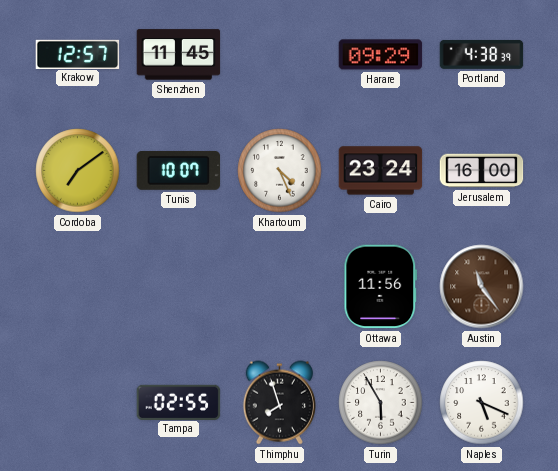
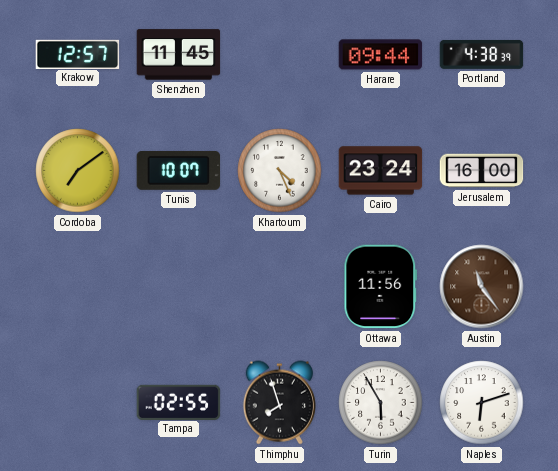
Harare: 09:29 -> 09:44
Naples: 5:19 -> 6:12
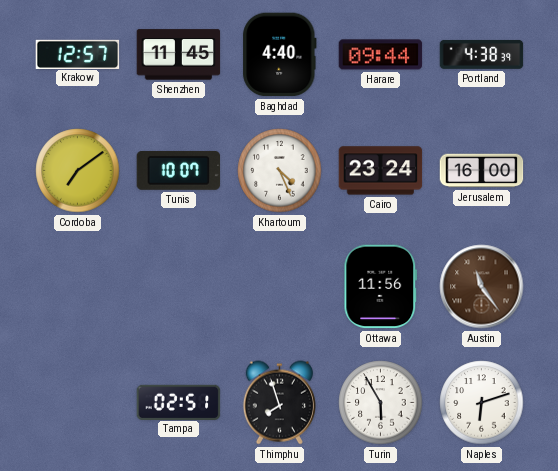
Baghdad: none -> 4:40
Tampa: 02:55 -> 02:51
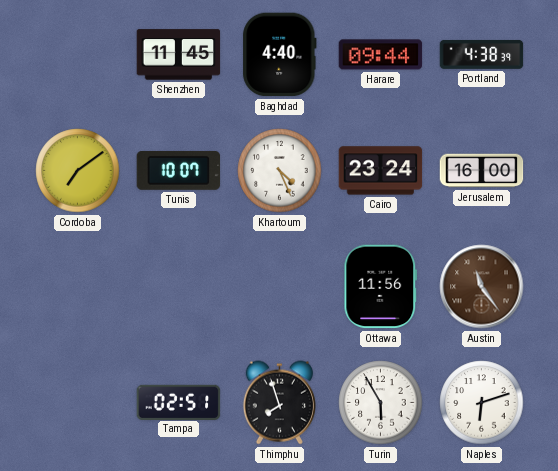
Krakow: 12:57 -> none
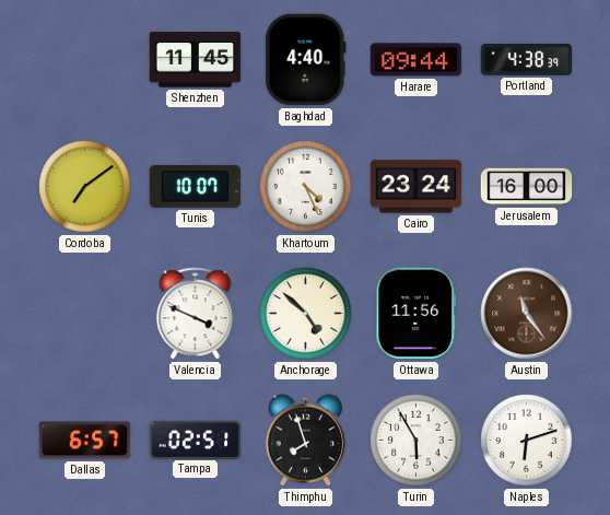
Valencia: none -> 3:49
Anchorage: none -> 4:52
Dallas: none -> 6:57
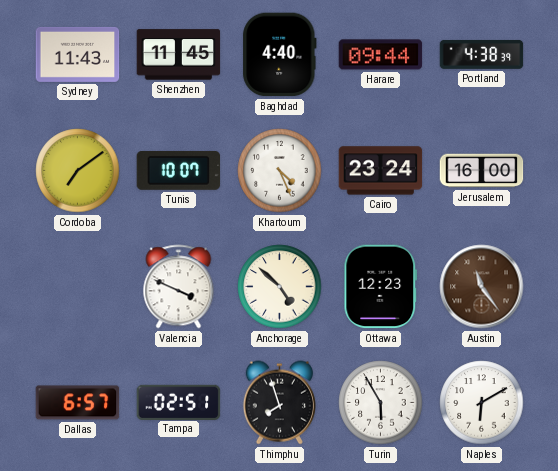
Sydney: none -> 11:43
Ottawa: 11:56 -> 12:23
Naples: 6:12 -> 6:10
